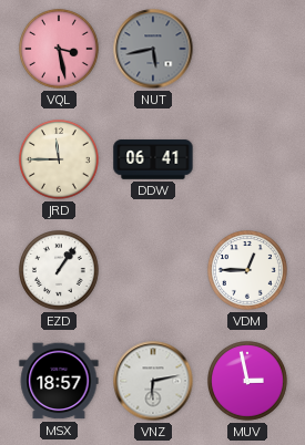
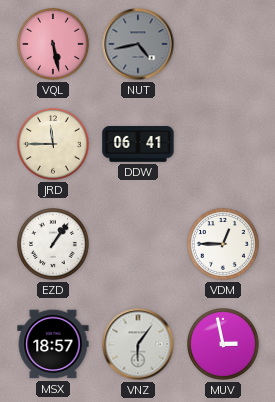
VQL: 3:28 -> 5:28
NUT: 5:43 -> 4:43
VNZ: 6:13 -> 6:06
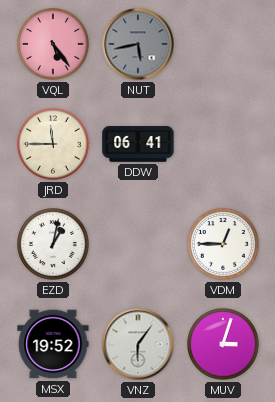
VQL: 5:28 -> 5:24
NUT: 4:43 -> 5:43
EZD: 1:06 -> 1:02
MSX: 18:57 -> 19:52
MUV: 2:58 -> 3:03
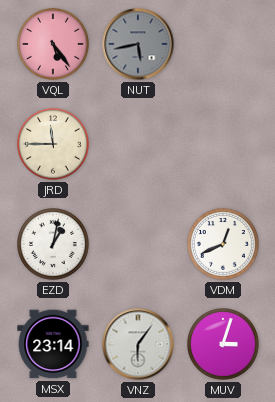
DDW: 06:41 -> none
VDM: 12:45 -> 12:41
MSX: 19:52 -> 23:14
